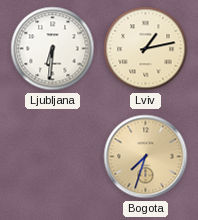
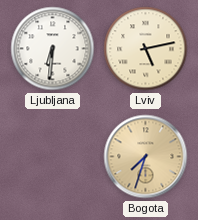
Lviv: 1:13 -> 5:13
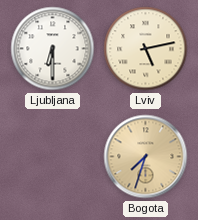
Ljubljana: 6:31 -> 6:30
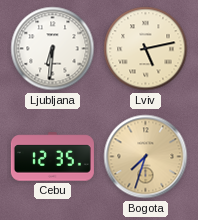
Ljubljana: 6:30 -> 6:31
Cebu: none -> 12:35
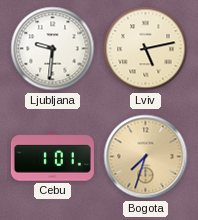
Ljubljana: 6:31 -> 9:31
Cebu: 12:35 -> 1:01
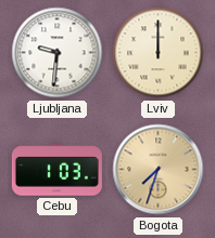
Lviv: 5:13 -> 12:00
Cebu: 1:01 -> 1:03
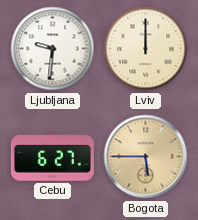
Cebu: 1:03 -> 6:27
Bogota: 7:33 -> 5:45
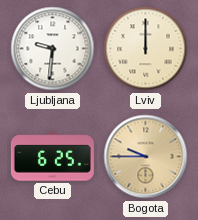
Cebu: 6:27 -> 6:25
Bogota: 5:45 -> 9:45
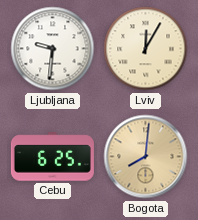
Lviv: 12:00 -> 12:05
Bogota: 9:45 -> 8:01
